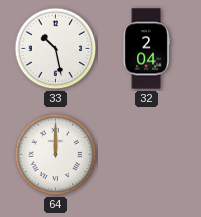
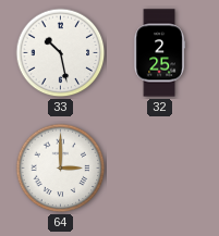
32: 2:04 -> 2:25
64: 12:00 -> 3:00
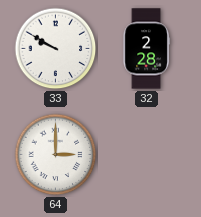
33: 10:28 -> 9:50
32: 2:25 -> 2:28
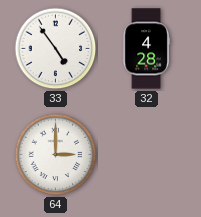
33: 9:50 -> 4:54
32: 2:28 -> 4:28
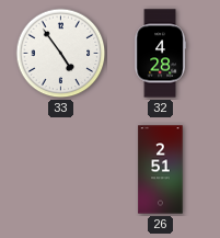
64: 3:00 -> none
26: none -> 2:51
